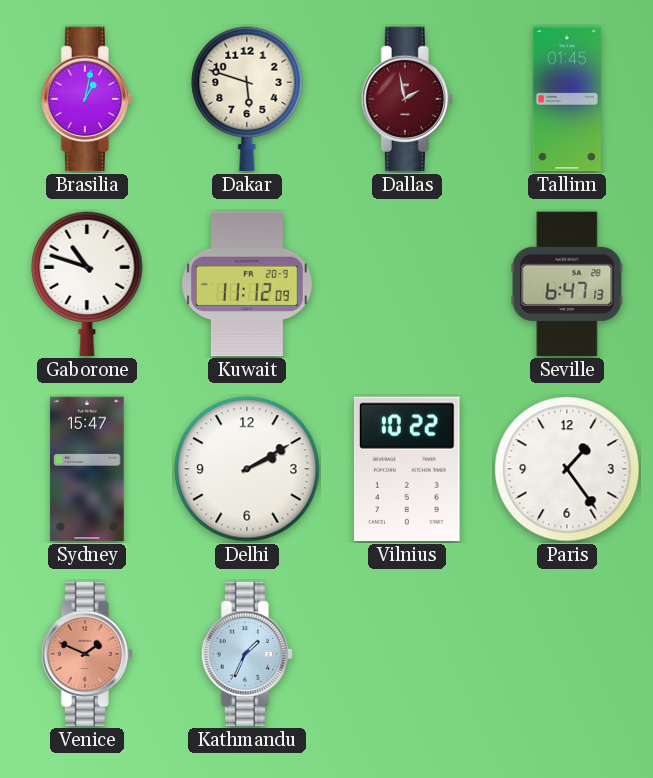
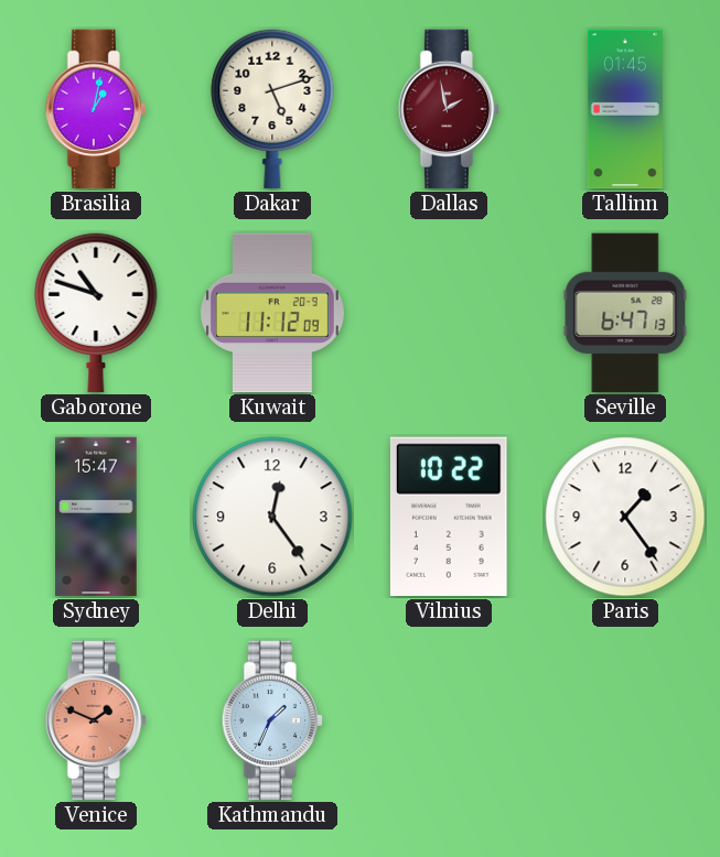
Dakar: 5:48 -> 5:12
Delhi: 2:10 -> 12:24
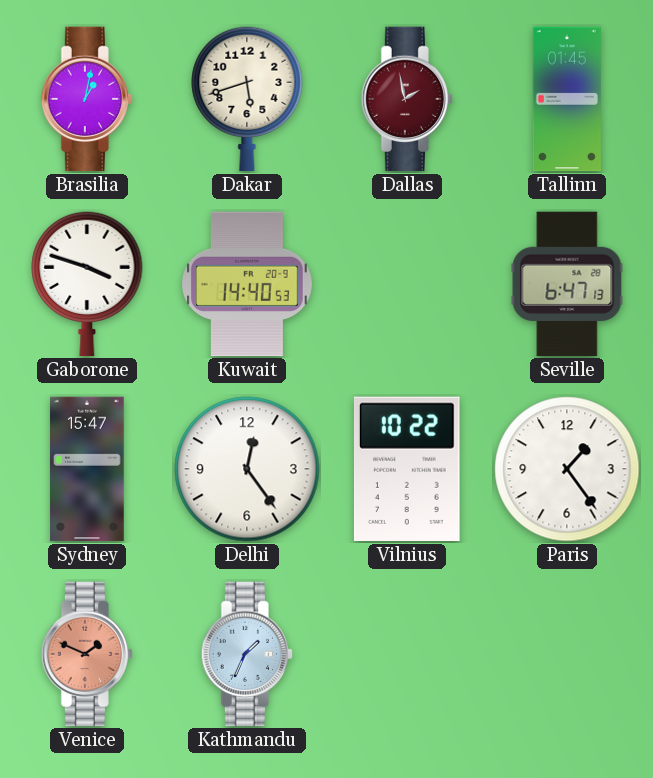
Dakar: 5:12 -> 5:42
Gaborone: 10:48 -> 3:48
Kuwait: 11:12 -> 14:40
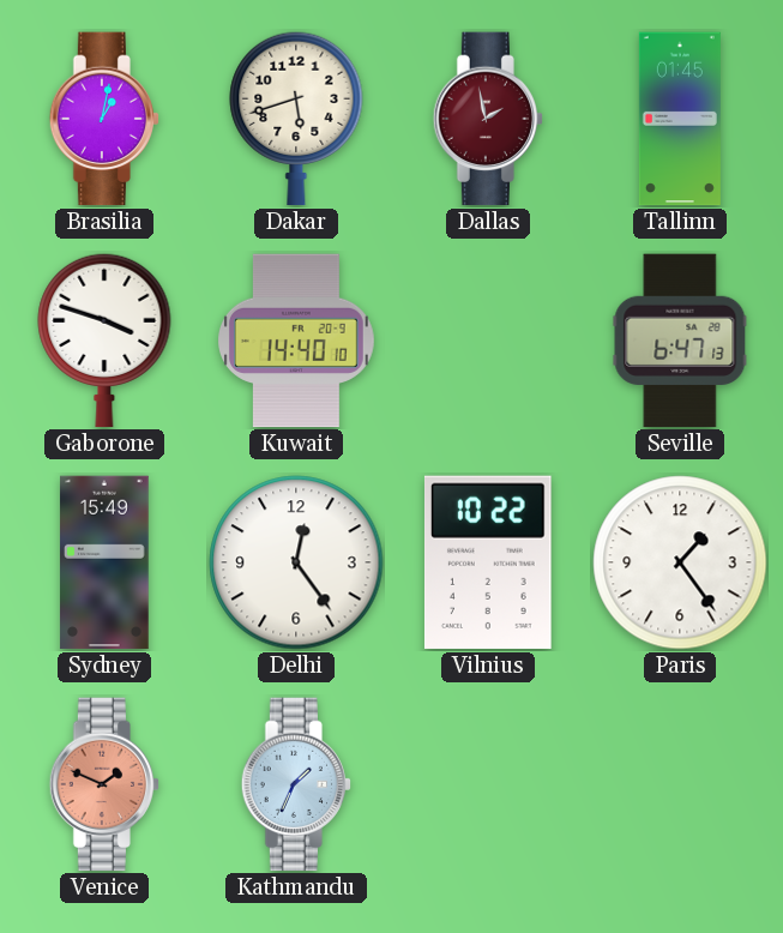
Kuwait: 14:40:53 -> 14:40:10
Sydney: 15:47 -> 15:49
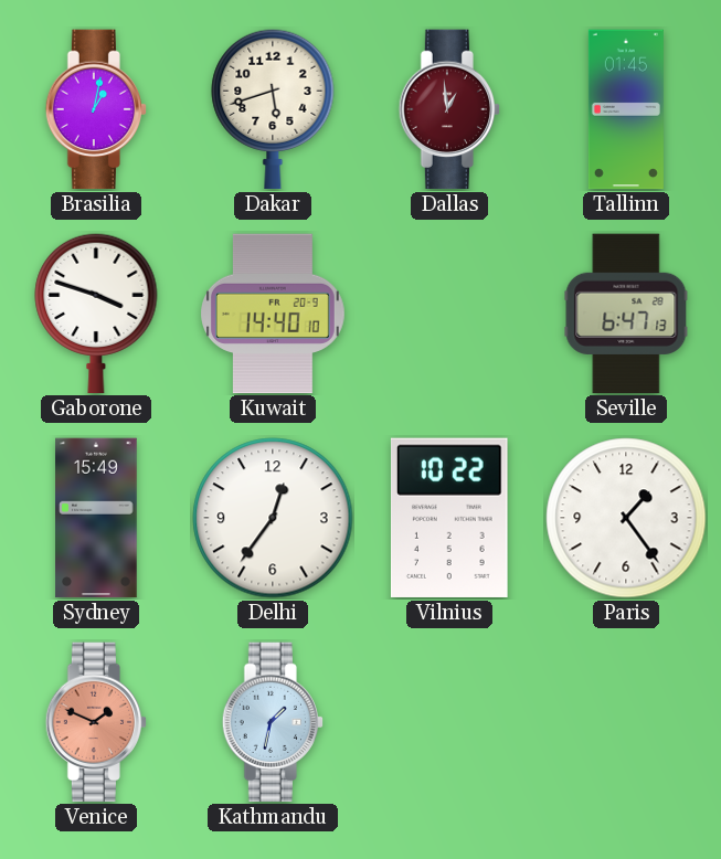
Dallas: 1:58 -> 12:59
Delhi: 12:24 -> 12:36
Kathmandu: 1:34 -> 1:32
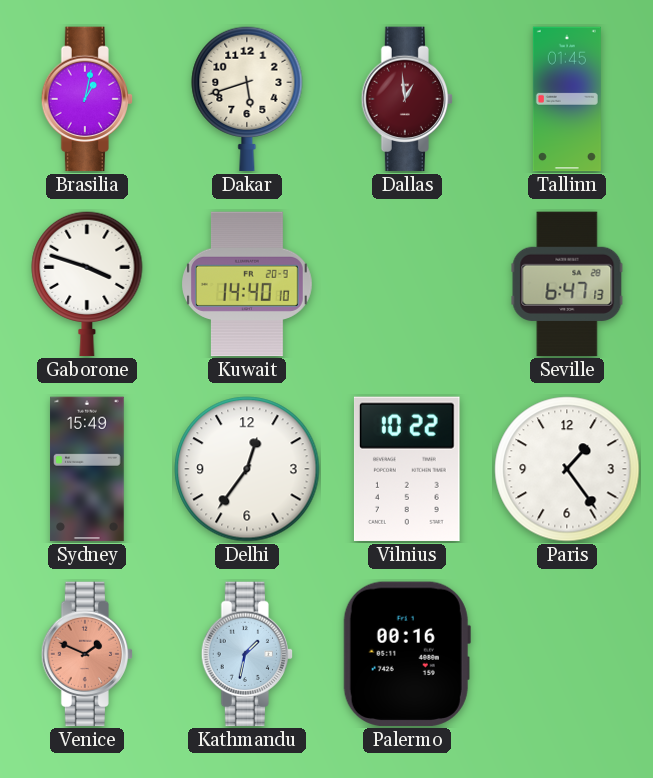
Palermo: none -> 00:16
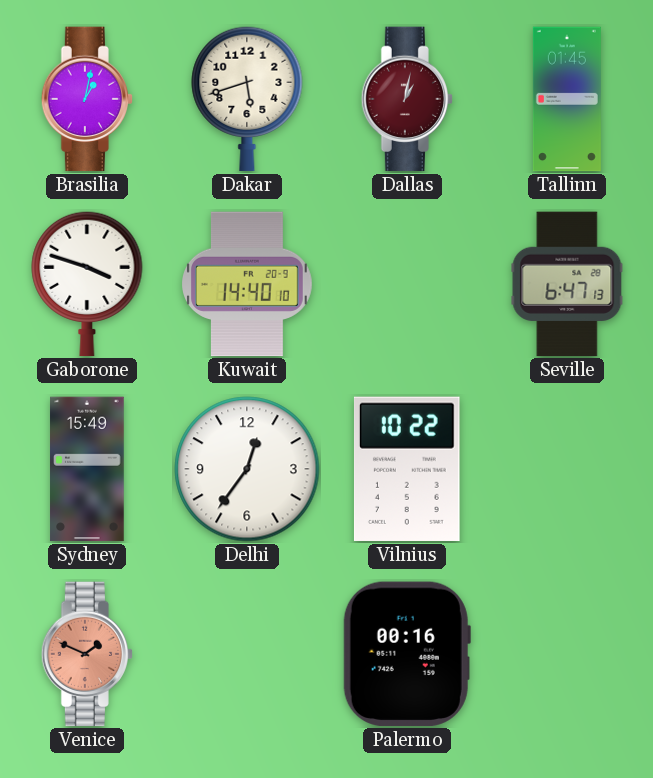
Dallas: 12:59 -> 1:02
Paris: 1:24 -> none
Kathmandu: 1:32 -> none
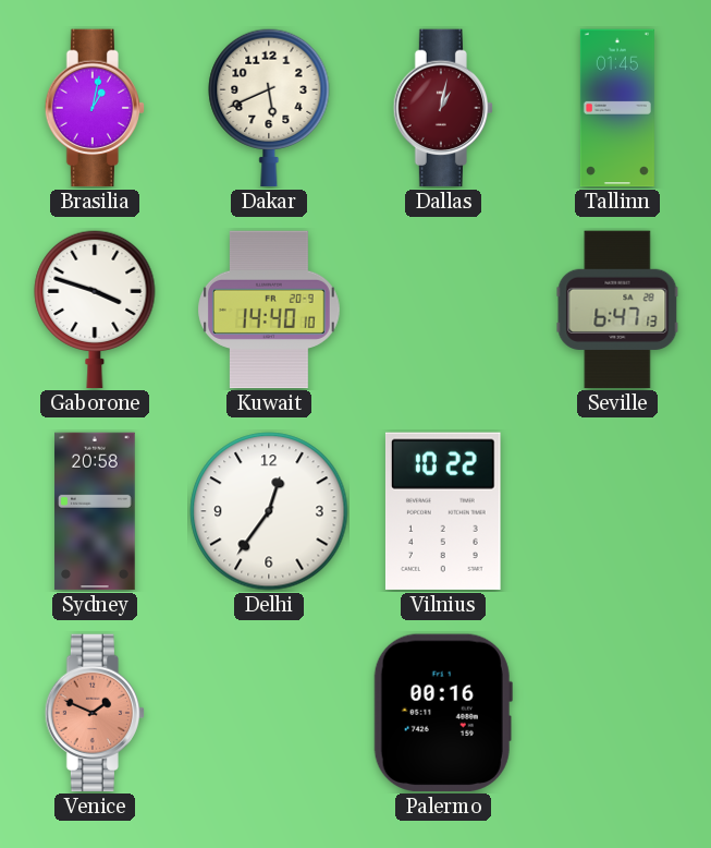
Dakar: 5:42 -> 5:41
Sydney: 15:49 -> 20:58
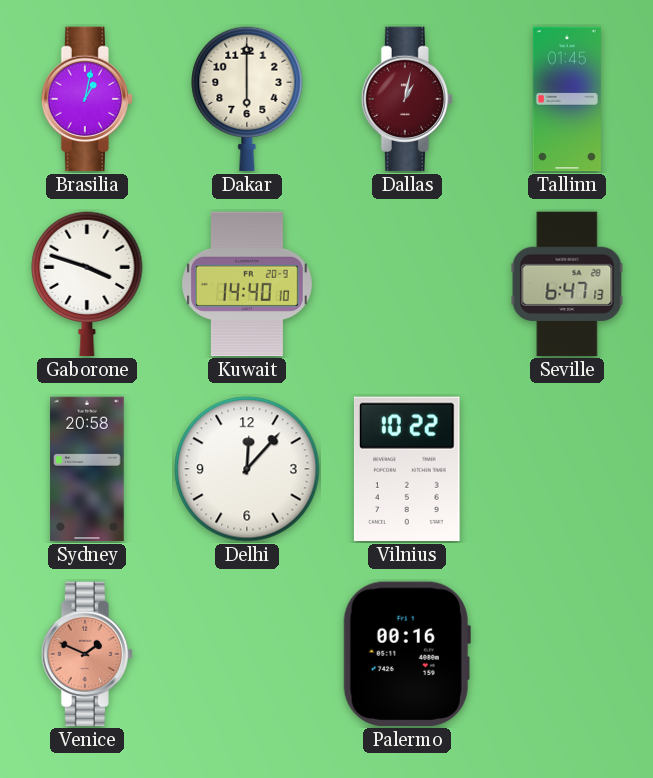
Dakar: 5:41 -> 6:00
Delhi: 12:36 -> 12:07
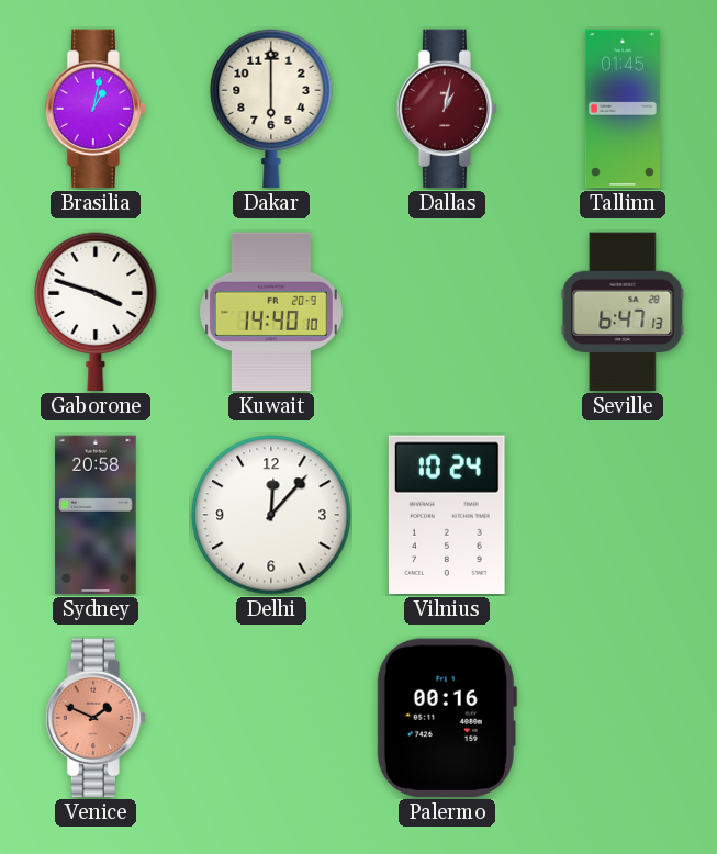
Vilnius: 10:22 -> 10:24
